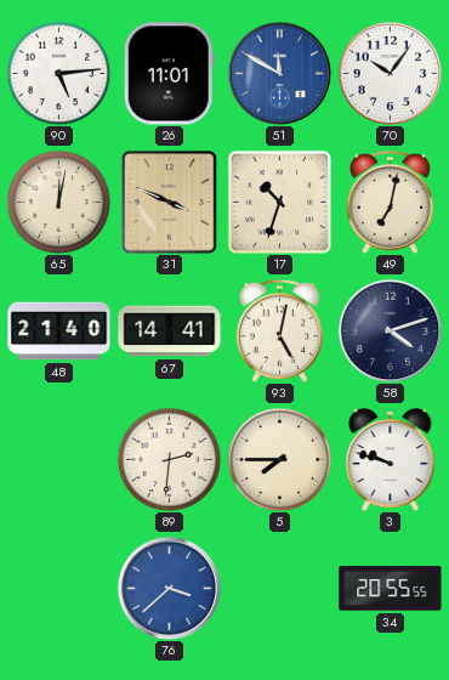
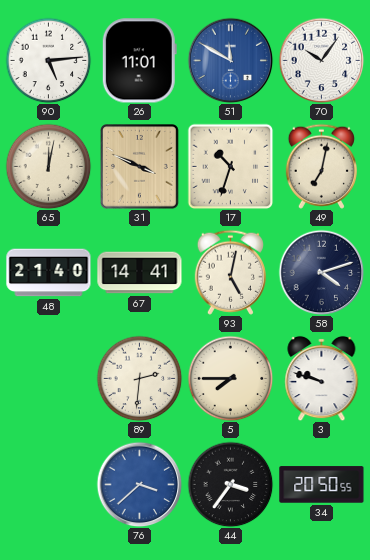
44: none -> 3:36
34: 20:55 -> 20:50
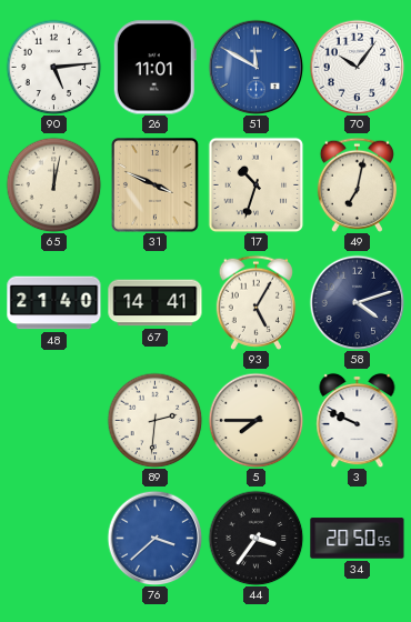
93: 5:02 -> 5:05
3: 9:48 -> 9:49
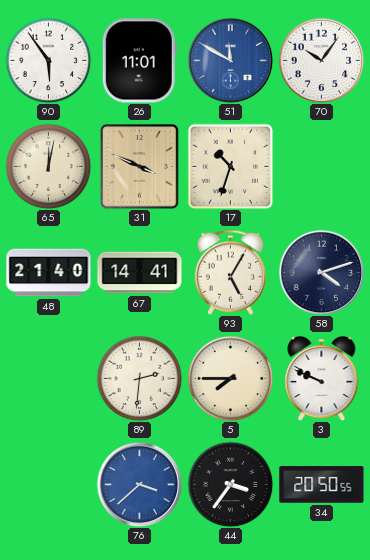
90: 5:14 -> 5:54
49: 7:02 -> none
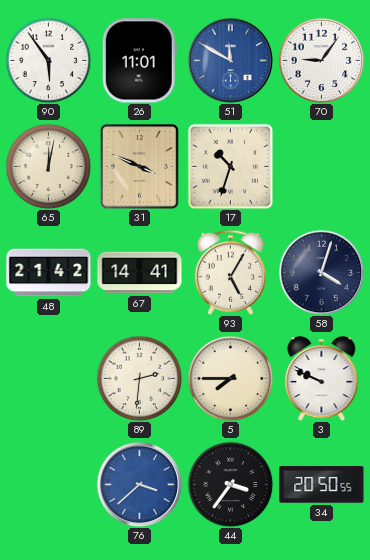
70: 10:06 -> 9:06
48: 21:40 -> 21:42
58: 4:12 -> 4:03
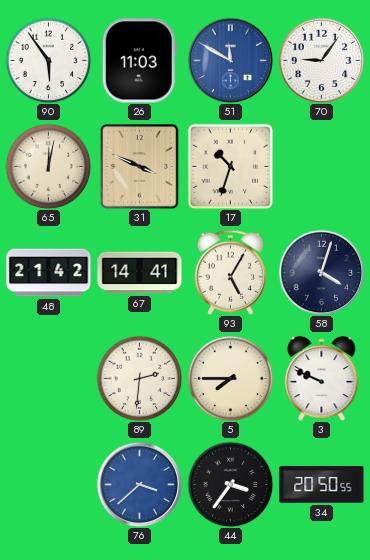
26: 11:01 -> 11:03
